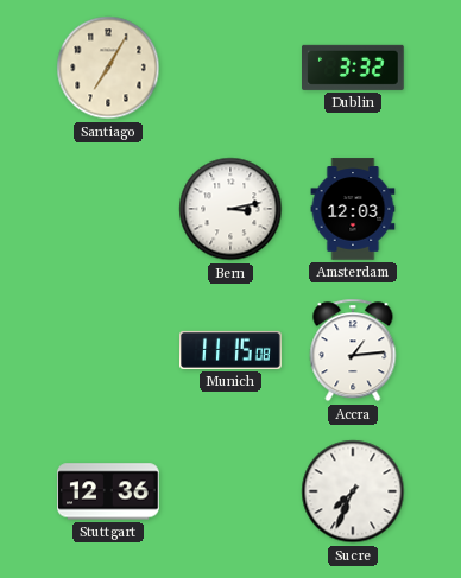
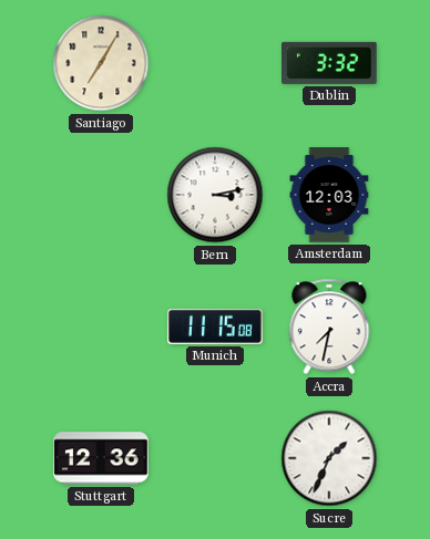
Accra: 1:14 -> 7:32
Sucre: 7:34 -> 1:34
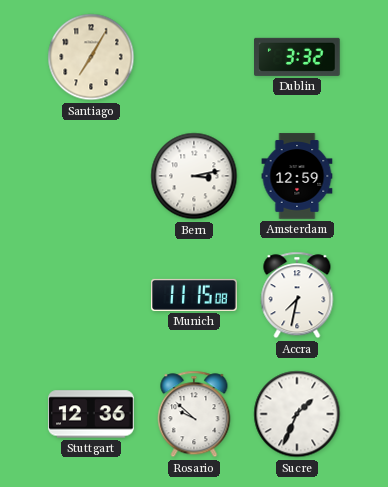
Amsterdam: 12:03 -> 12:59
Rosario: none -> 9:52
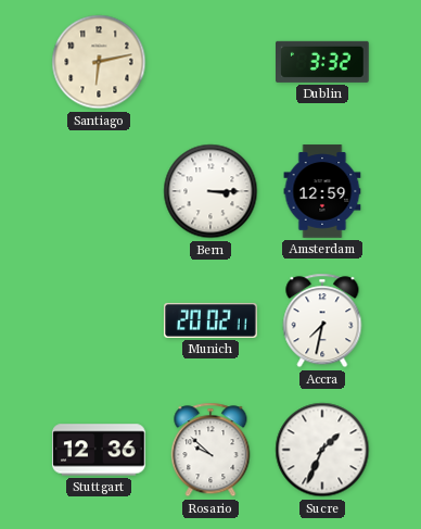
Santiago: 7:05 -> 6:13
Bern: 3:13 -> 3:15
Munich: 11:15 -> 20:02
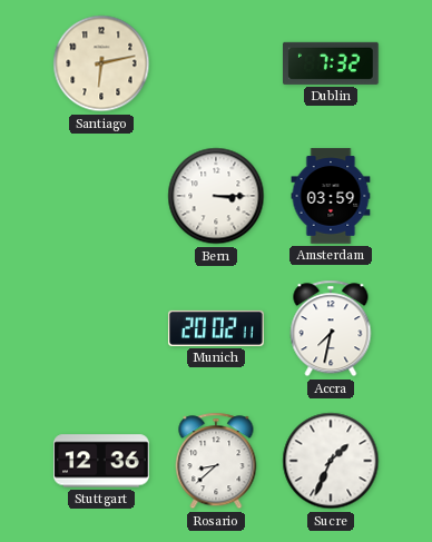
Dublin: 3:32 -> 7:32
Amsterdam: 12:59 -> 03:59
Rosario: 9:52 -> 8:38
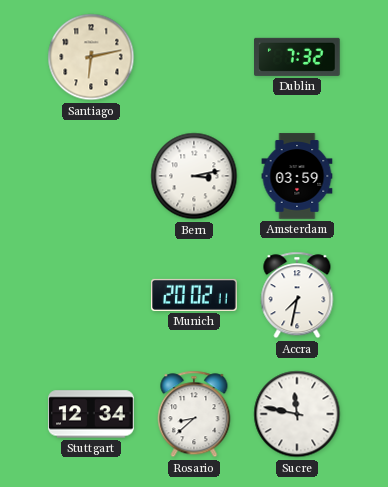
Bern: 3:15 -> 3:13
Stuttgart: 12:36 -> 12:34
Sucre: 1:34 -> 11:47
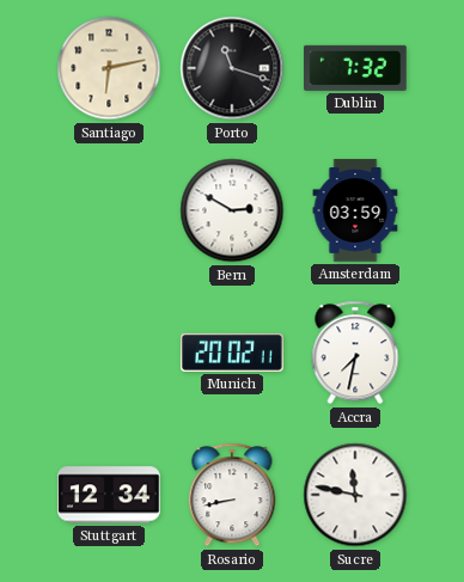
Porto: none -> 11:18
Bern: 3:13 -> 2:50
Rosario: 8:38 -> 8:43
